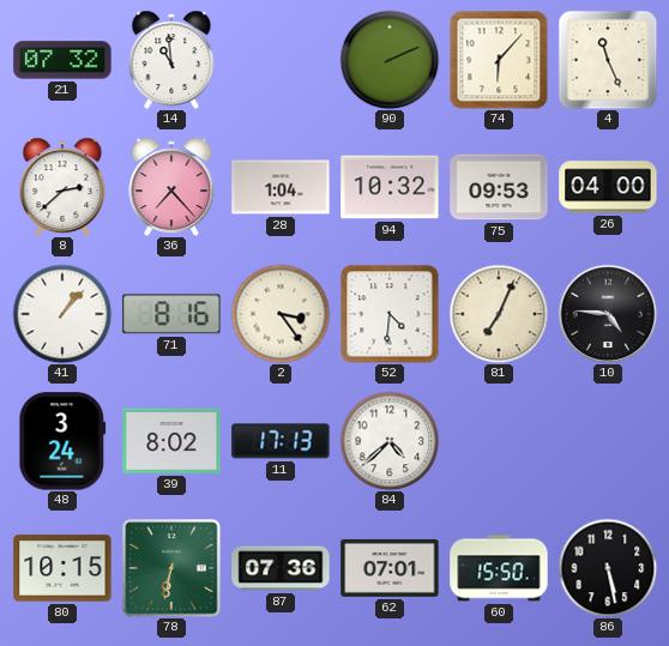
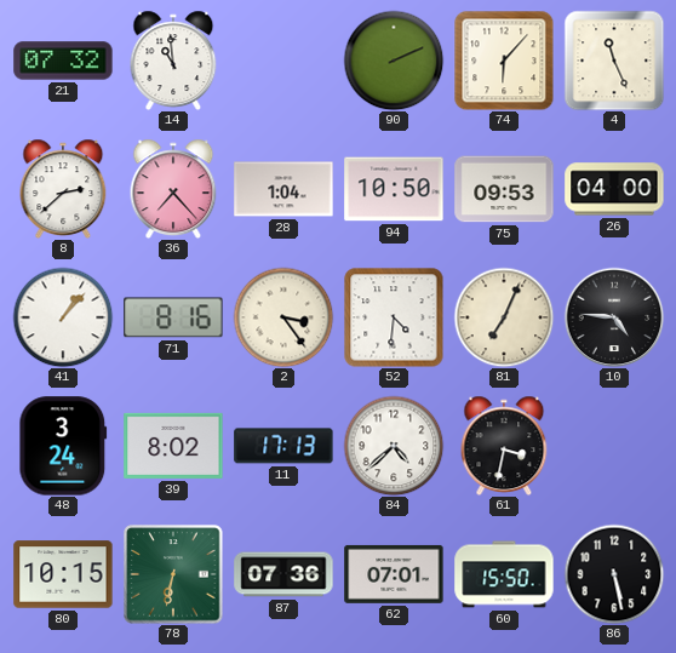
94: 10:32 -> 10:50
61: none -> 3:32
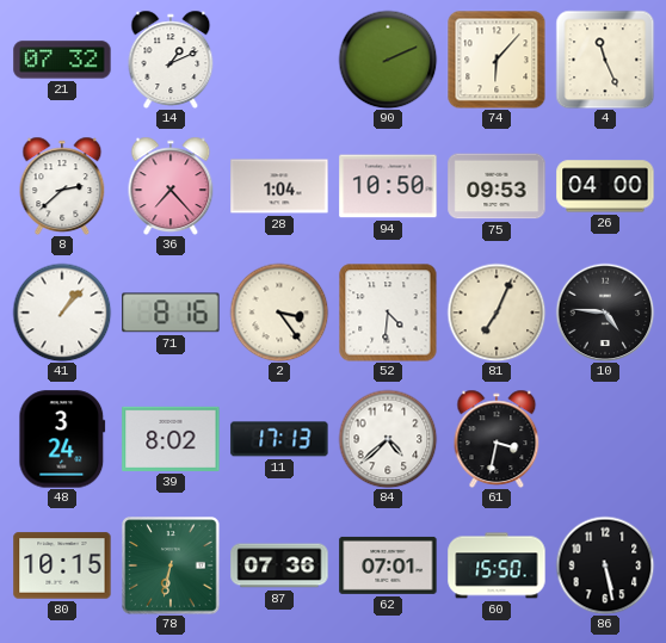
14: 10:59 -> 1:11
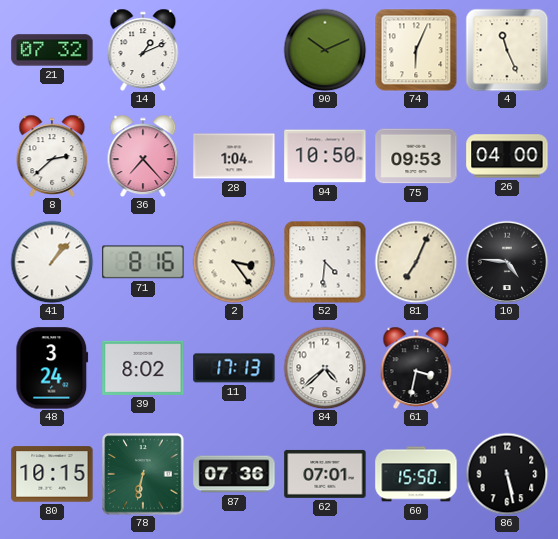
90: 2:11 -> 10:11
74: 6:07 -> 6:04
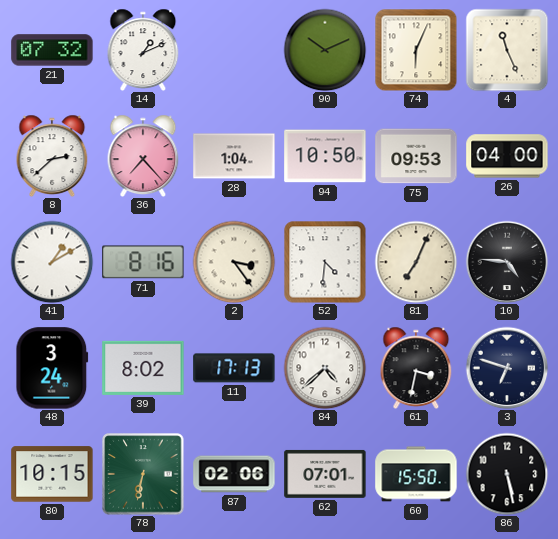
41: 1:07 -> 1:10
3: none -> 6:48
87: 07:36 -> 02:06
